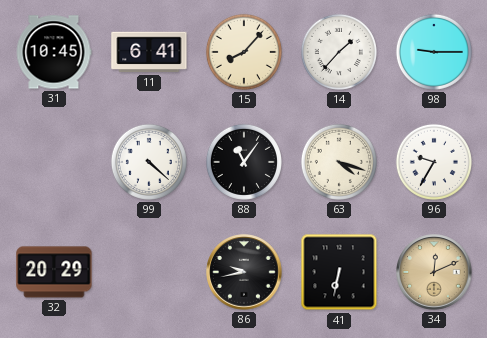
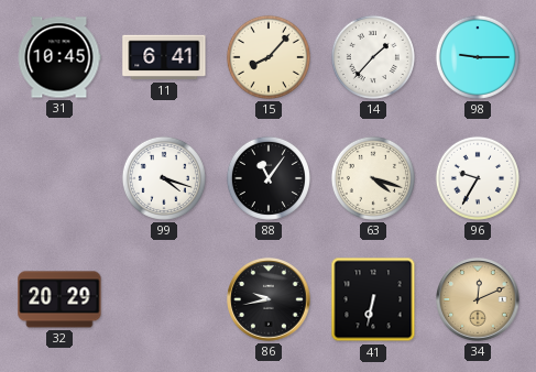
99: 4:22 -> 4:18
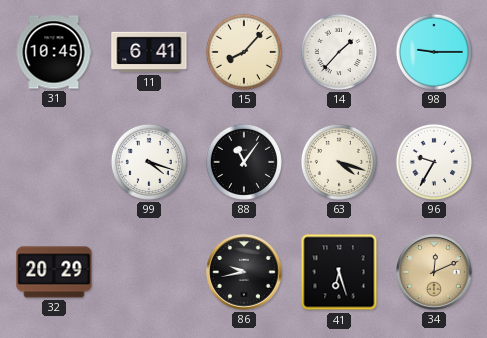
41: 6:32 -> 6:27
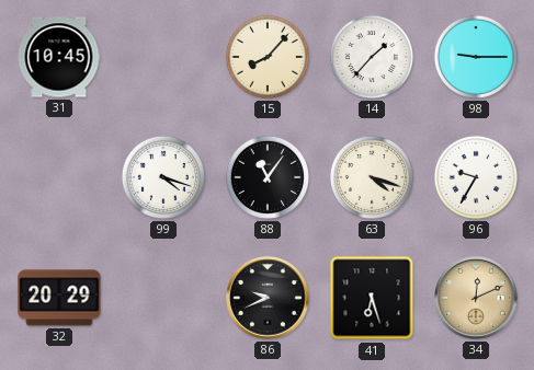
11: 6:41 -> none
86: 9:43 -> 9:41
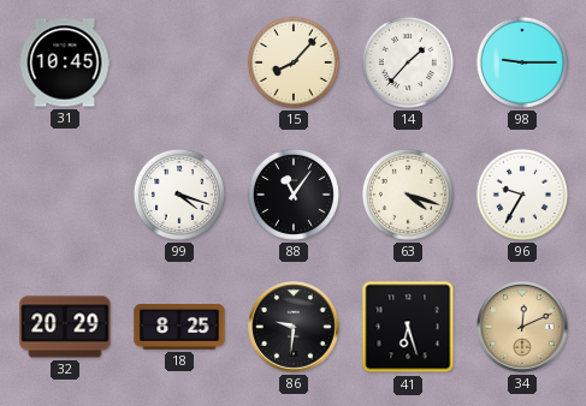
18: none -> 8:25
86: 9:41 -> 9:31
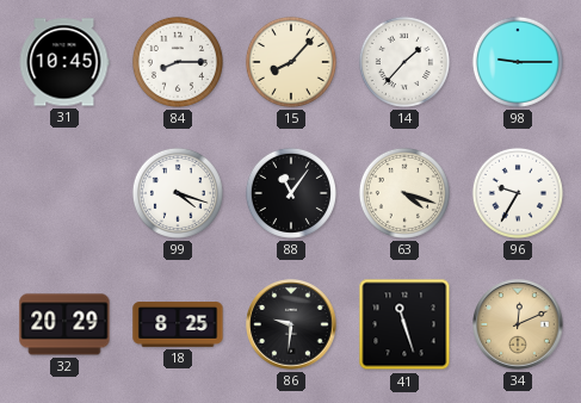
84: none -> 8:15
41: 6:27 -> 11:27
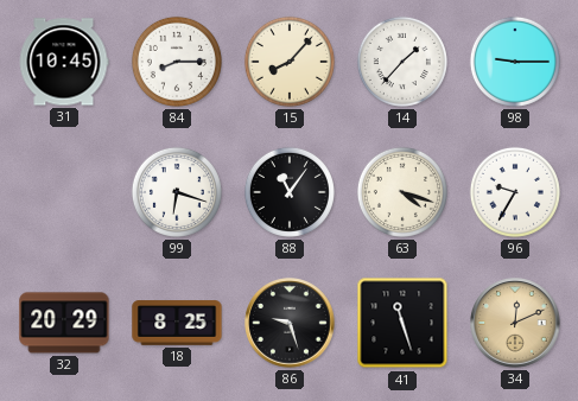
99: 4:18 -> 6:18
86: 9:31 -> 9:27
